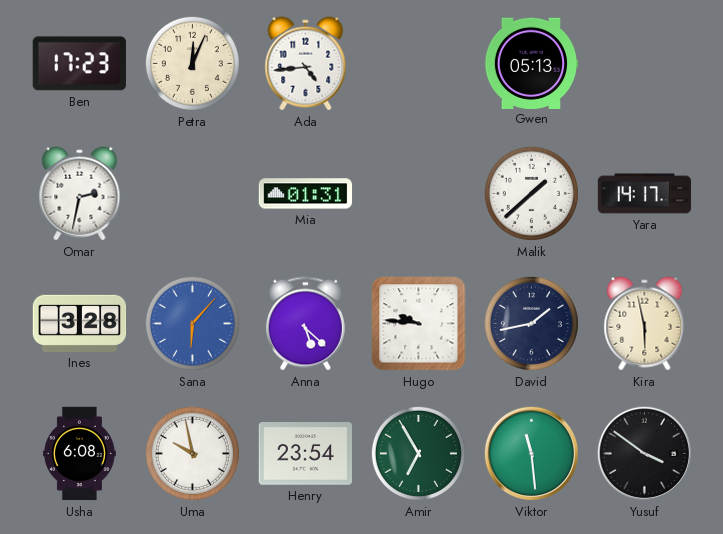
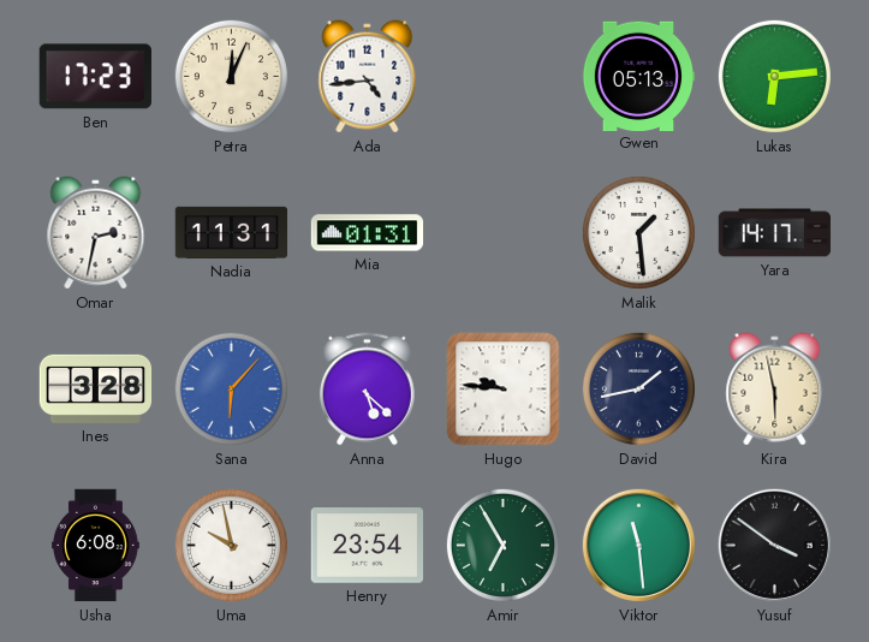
Lukas: none -> 6:14
Nadia: none -> 11:31
Malik: 1:38 -> 1:29
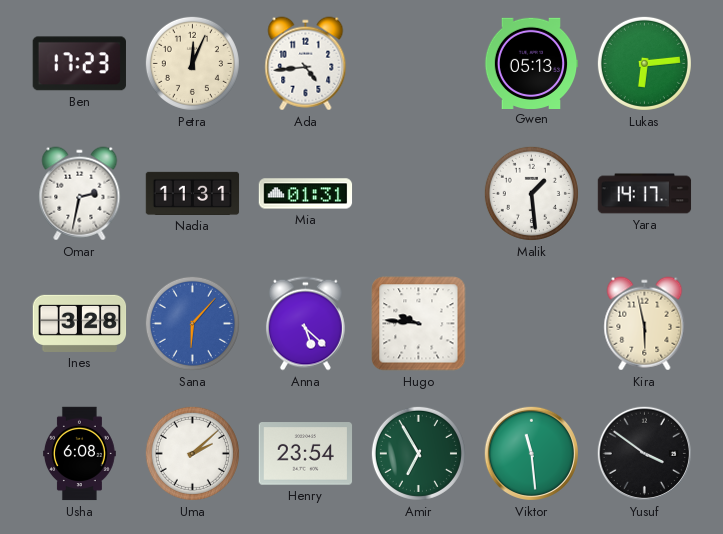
David: 1:43 -> none
Uma: 9:58 -> 2:08
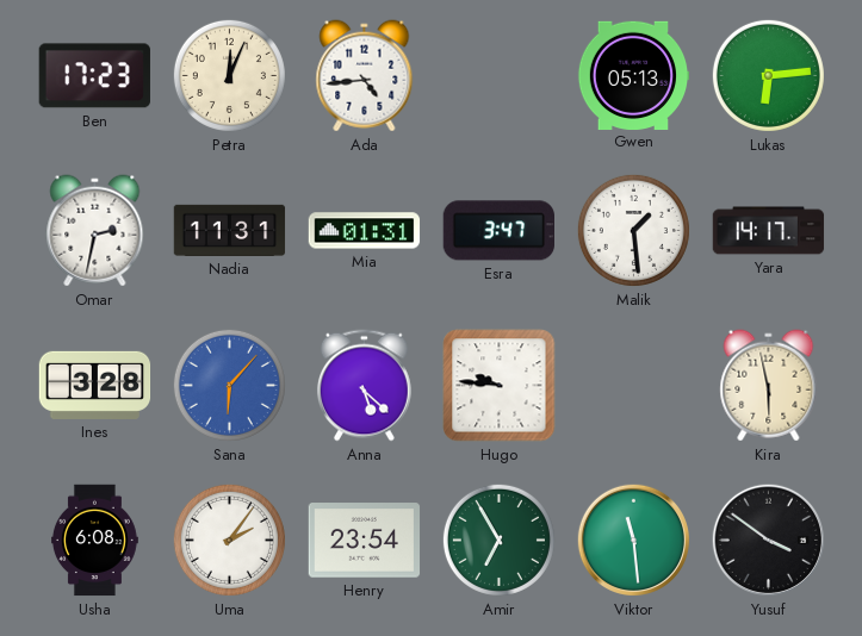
Esra: none -> 3:47
Uma: 2:08 -> 2:06
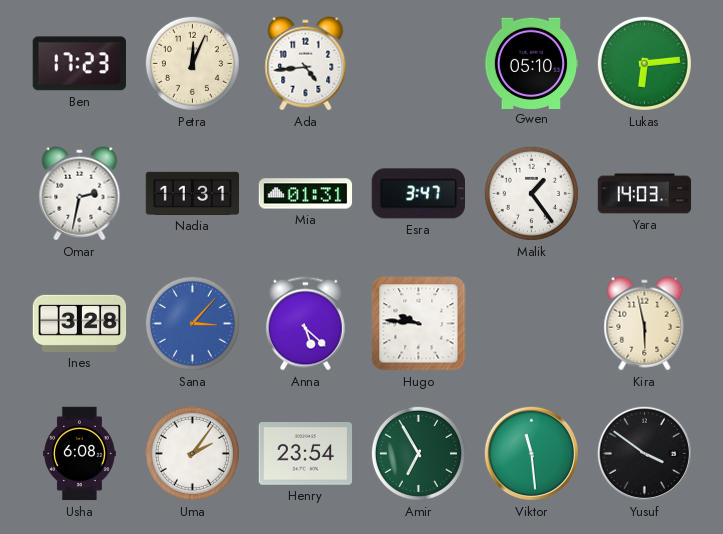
Gwen: 05:13 -> 05:10
Malik: 1:29 -> 1:24
Yara: 14:17 -> 14:03
Sana: 6:07 -> 3:07
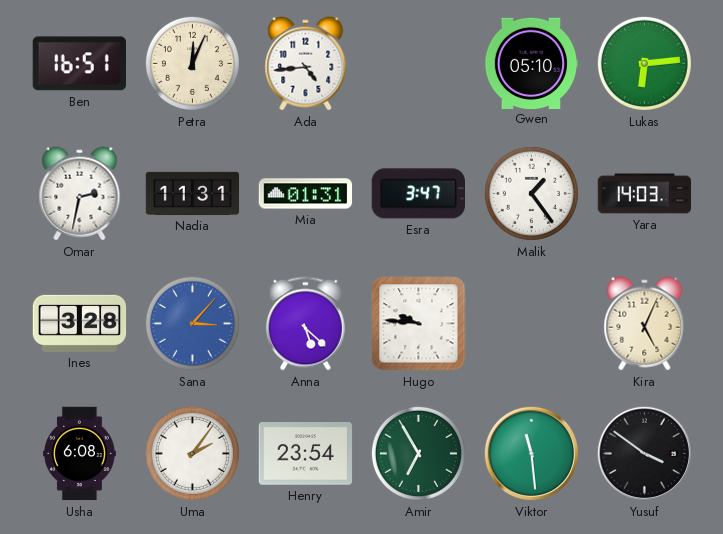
Ben: 17:23 -> 16:51
Kira: 5:58 -> 5:04
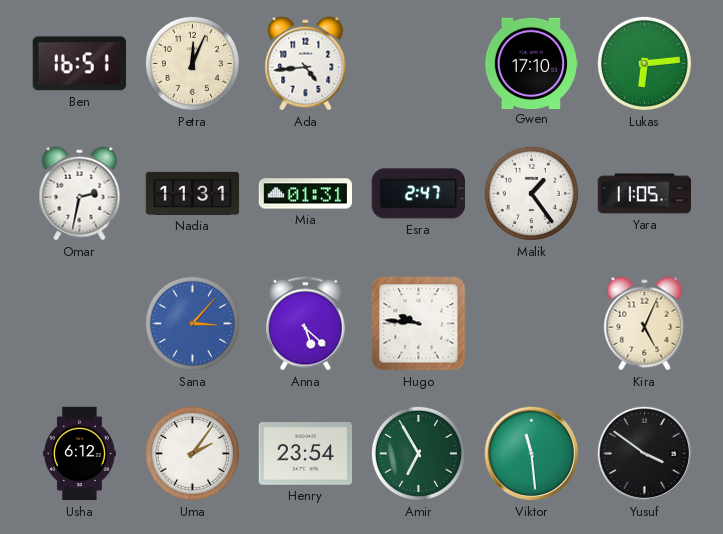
Gwen: 05:10 -> 17:10
Esra: 3:47 -> 2:47
Yara: 14:03 -> 11:05
Ines: 3:28 -> none
Usha: 6:08 -> 6:12
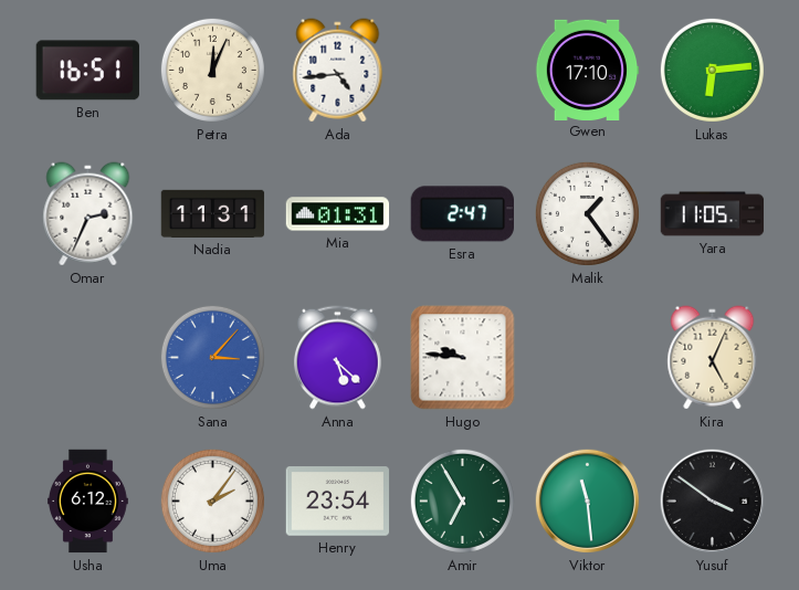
Omar: 2:32 -> 2:34
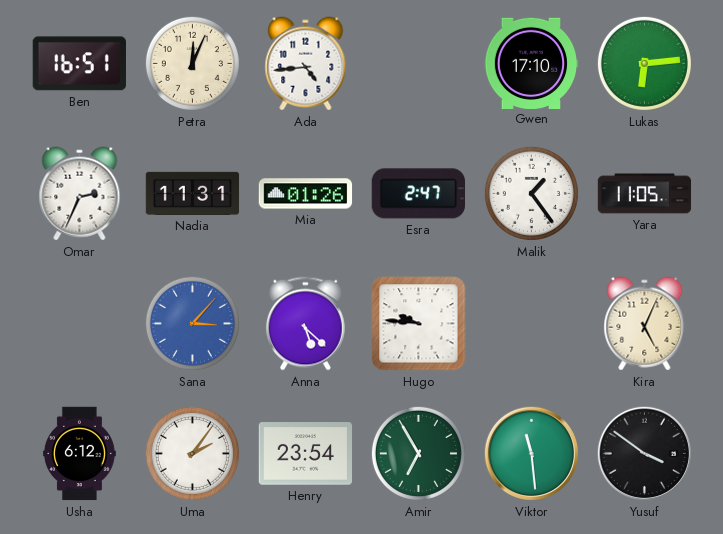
Mia: 01:31 -> 01:26
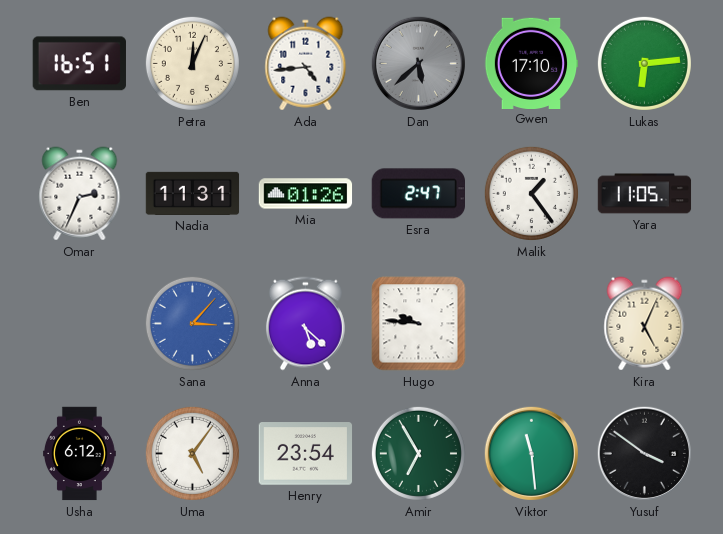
Dan: none -> 5:38
Uma: 2:06 -> 5:06
